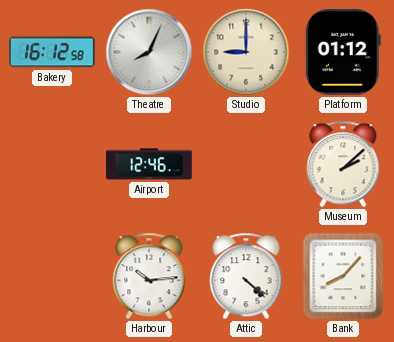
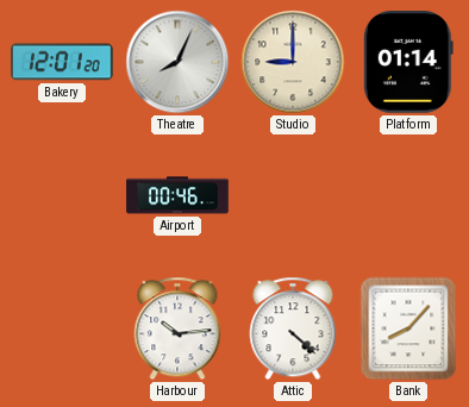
Bakery: 16:12 -> 12:01
Platform: 01:12 -> 01:14
Airport: 12:46 -> 00:46
Museum: 2:08 -> none
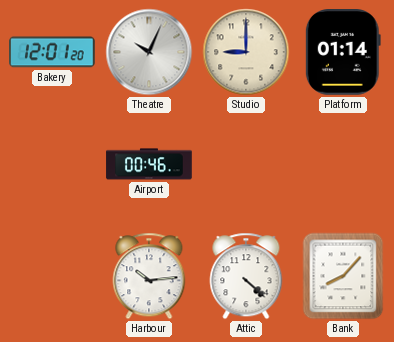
Theatre: 8:04 -> 10:04
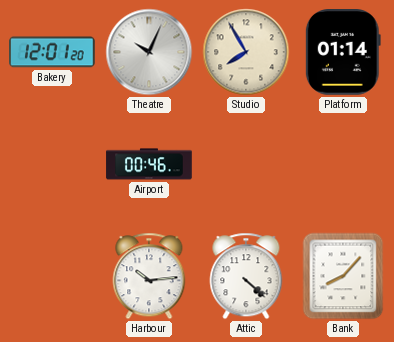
Studio: 9:00 -> 7:55
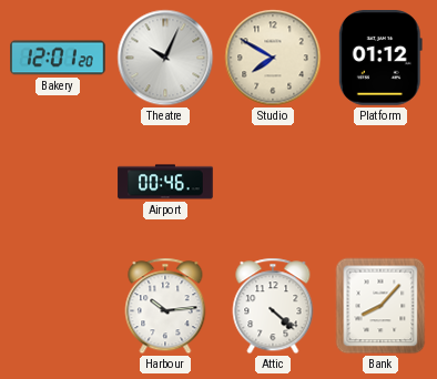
Studio: 7:55 -> 7:50
Platform: 01:14 -> 01:12
